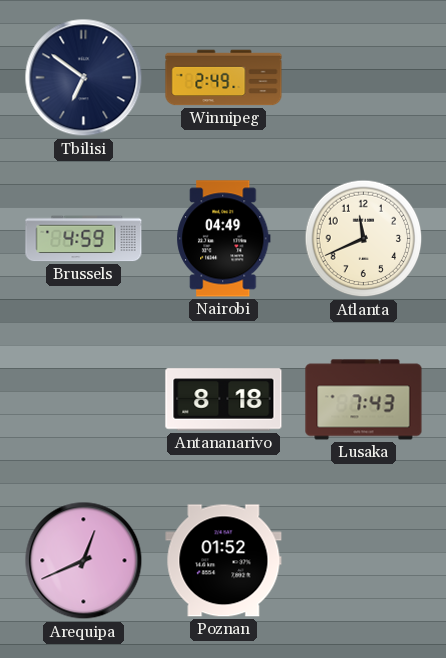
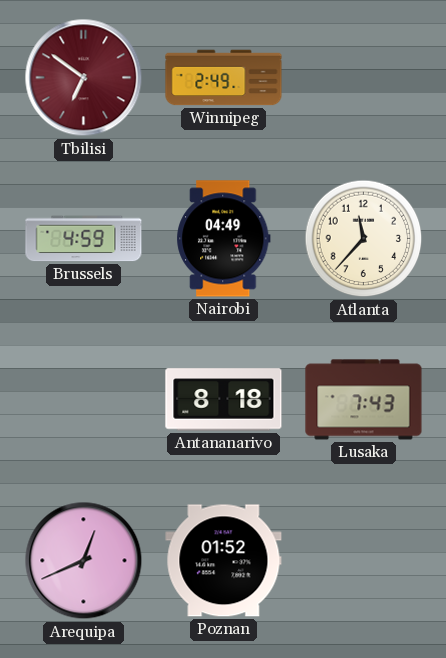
Tbilisi dial: navy -> burgundy
Atlanta: 11:41 -> 11:37
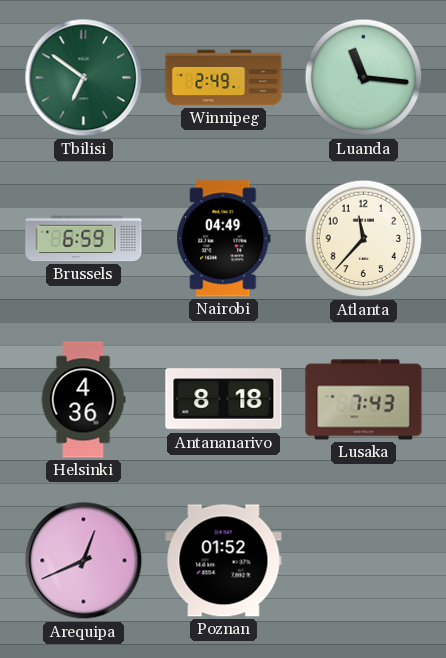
Tbilisi dial: burgundy -> green
Luanda: none -> 11:16
Brussels: 4:59 -> 6:59
Helsinki: none -> 4:36
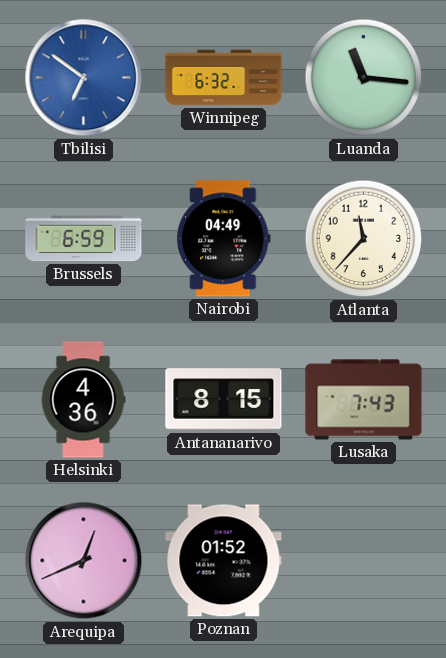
Tbilisi dial: green -> blue
Winnipeg: 2:49 -> 6:32
Antananarivo: 8:18 -> 8:15
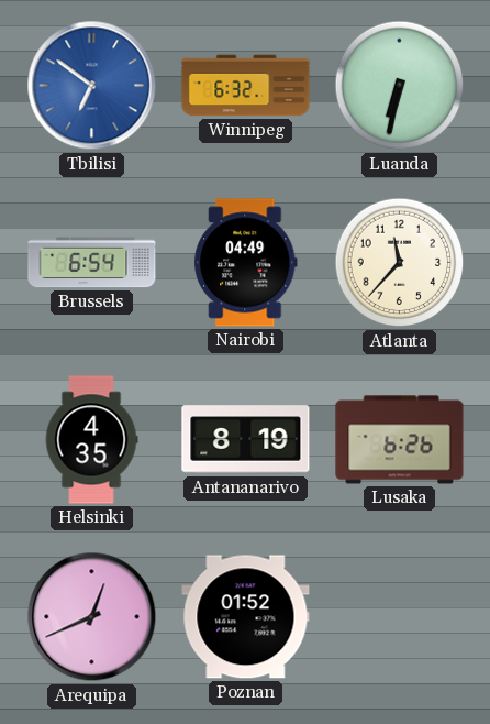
Luanda: 11:16 -> 6:32
Brussels: 6:59 -> 6:54
Helsinki: 4:36 -> 4:35
Antananarivo: 8:15 -> 8:19
Lusaka: 7:43 -> 6:26
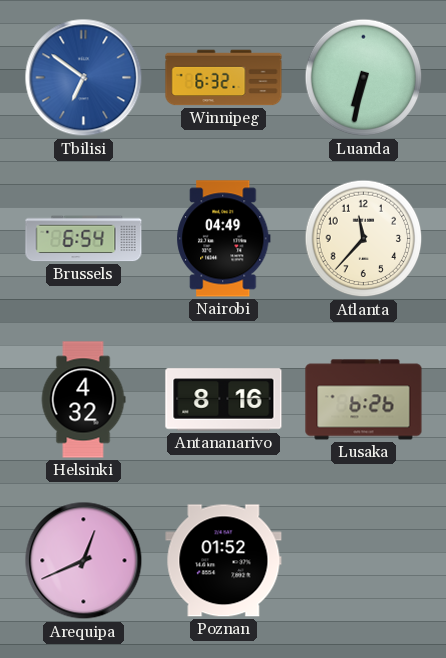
Helsinki: 4:35 -> 4:32
Antananarivo: 8:19 -> 8:16
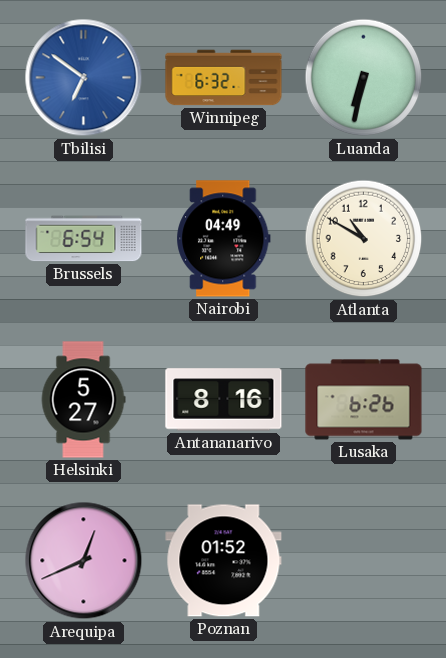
Atlanta: 11:37 -> 10:50
Helsinki: 4:32 -> 5:27
